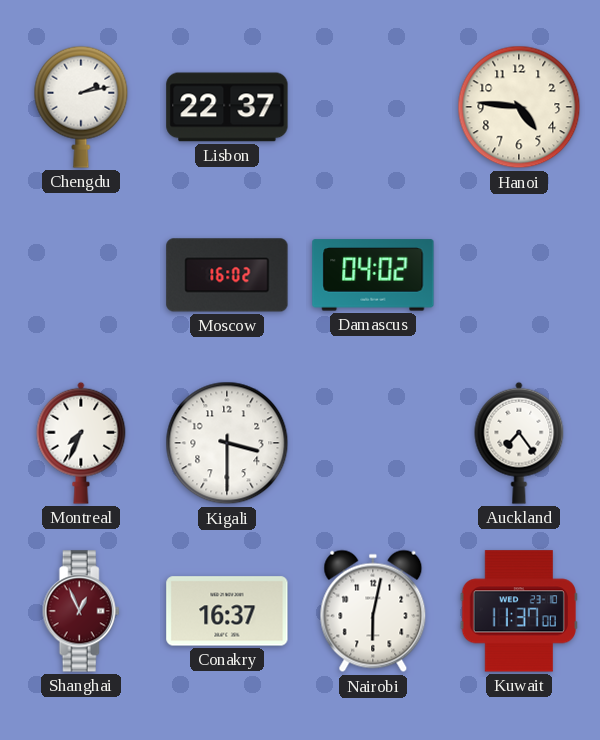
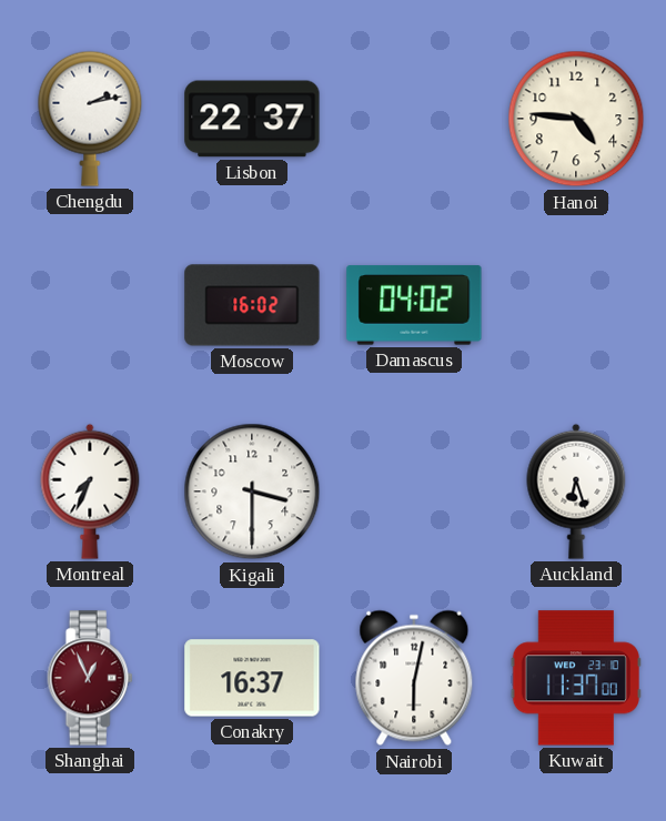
Auckland: 7:24 -> 6:27
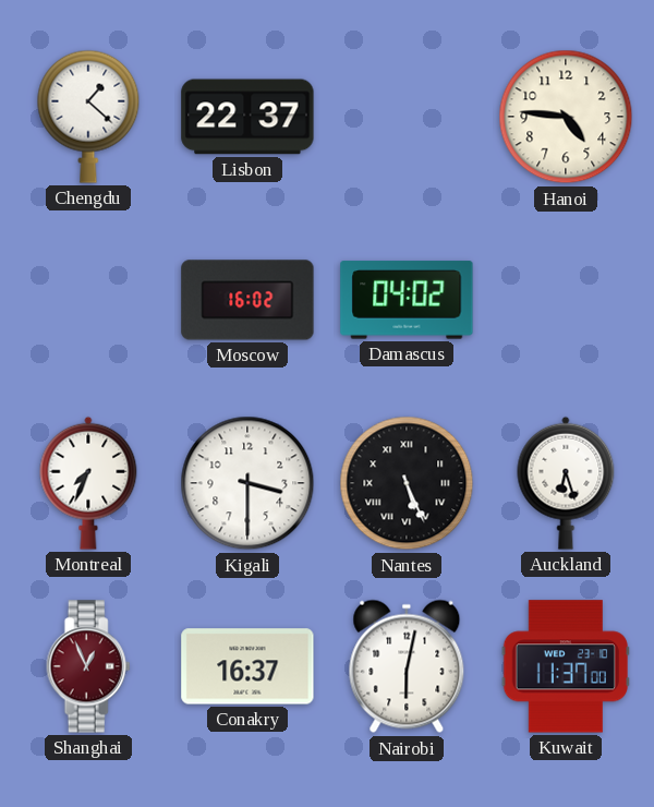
Chengdu: 2:13 -> 1:22
Nantes: none -> 5:26
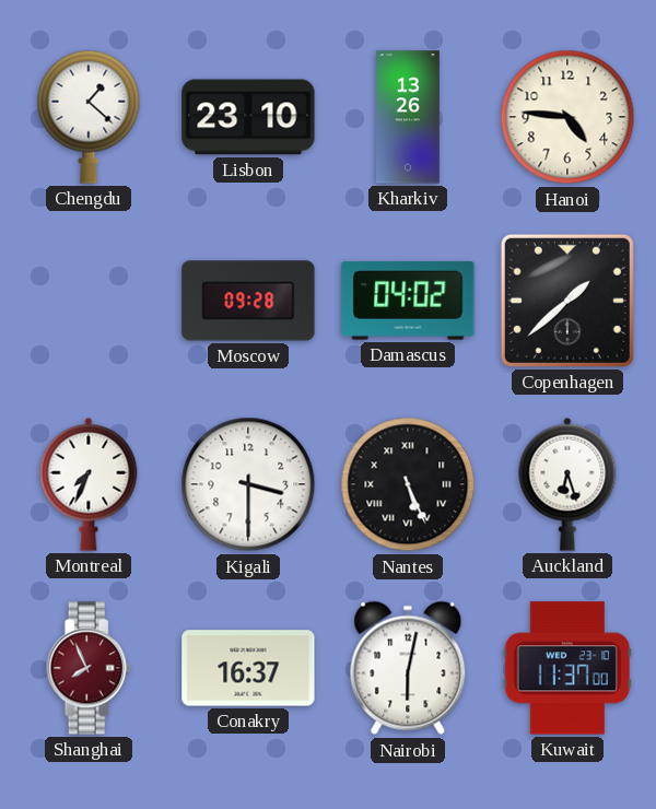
Lisbon: 22:37 -> 23:10
Kharkiv: none -> 13:26
Moscow: 16:02 -> 09:28
Copenhagen: none -> 1:38
Shanghai: 12:56 -> 7:56
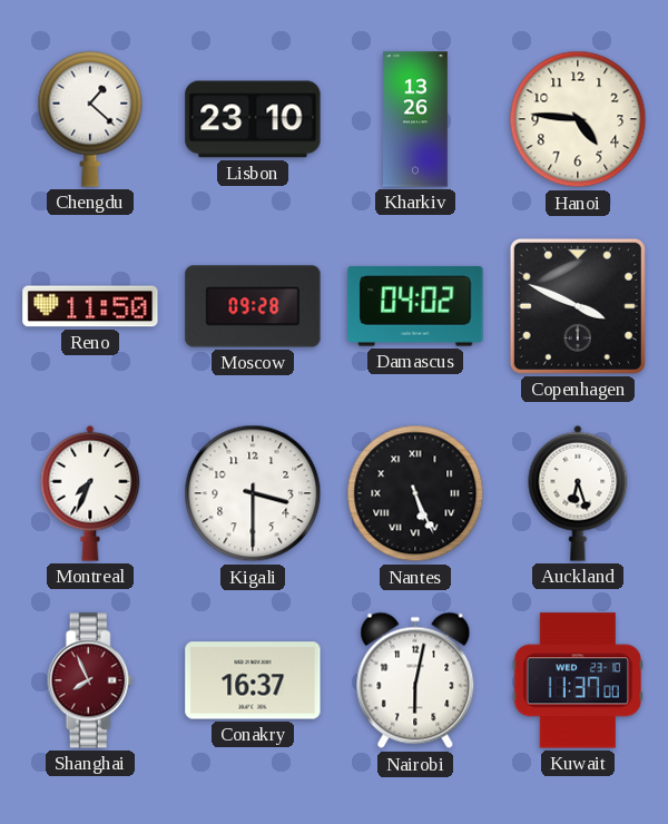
Reno: none -> 11:50
Copenhagen: 1:38 -> 3:49
